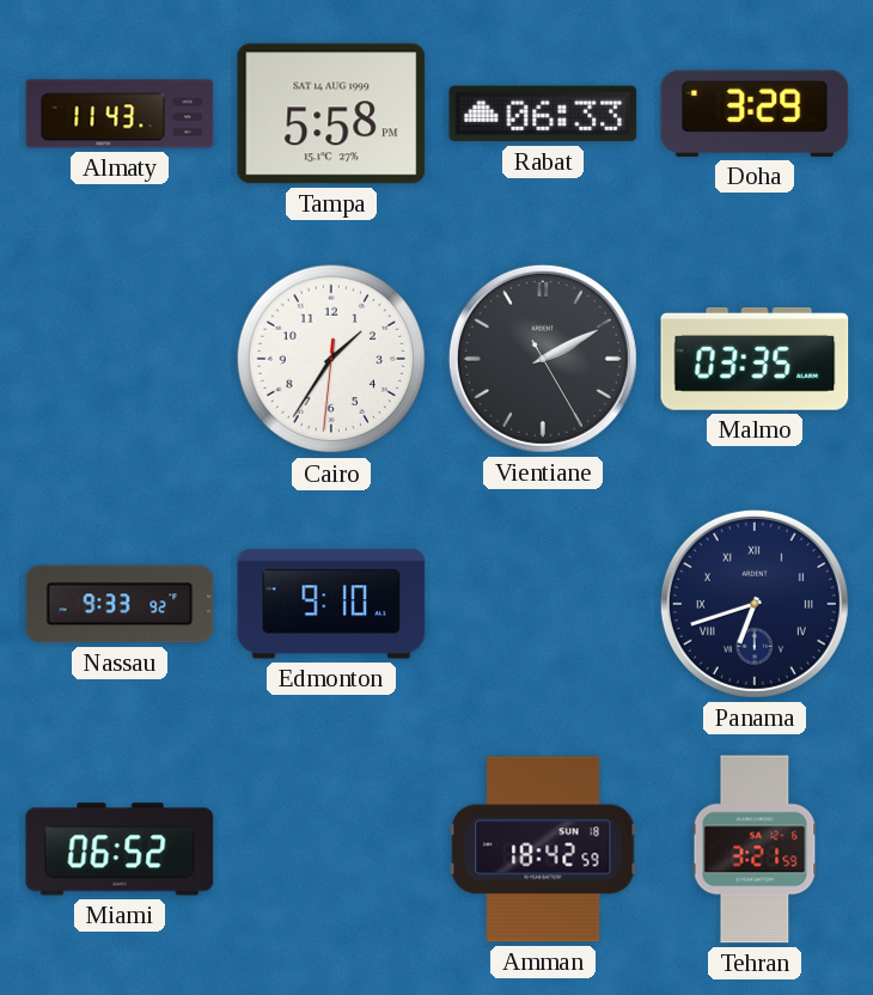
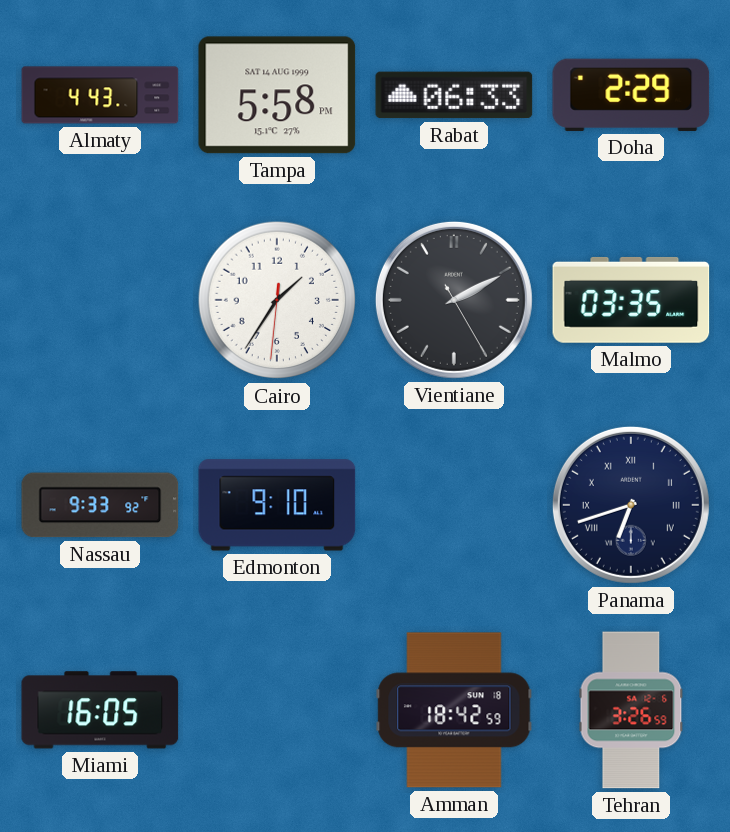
Almaty: 11:43 -> 4:43
Doha: 3:29 -> 2:29
Miami: 06:52 -> 16:05
Tehran: 3:21 -> 3:26
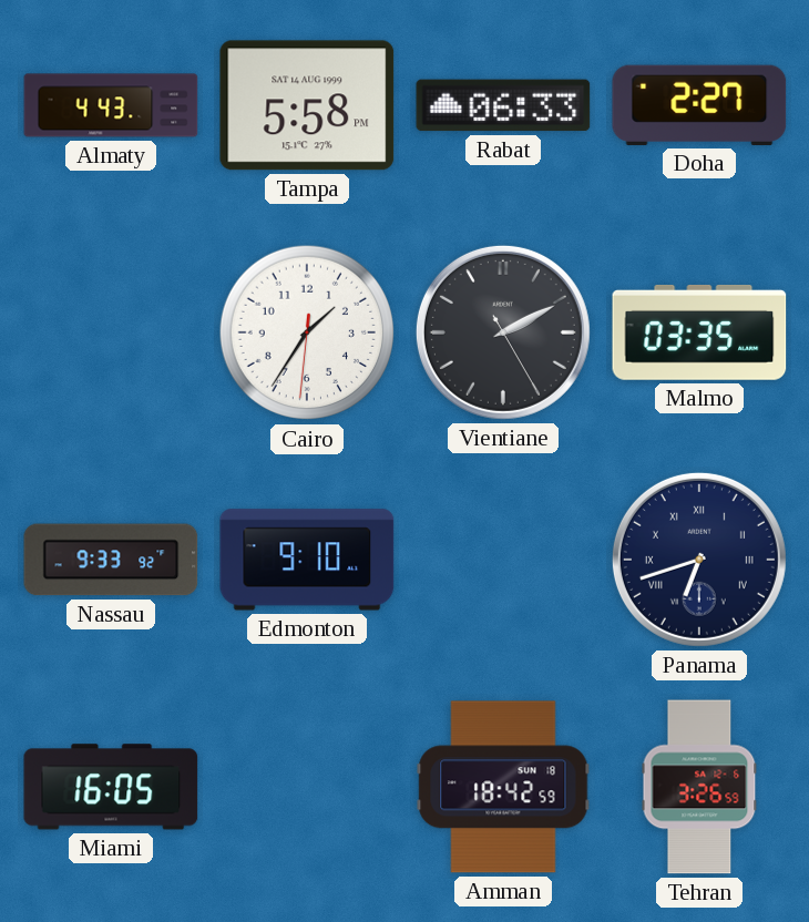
Doha: 2:29 -> 2:27
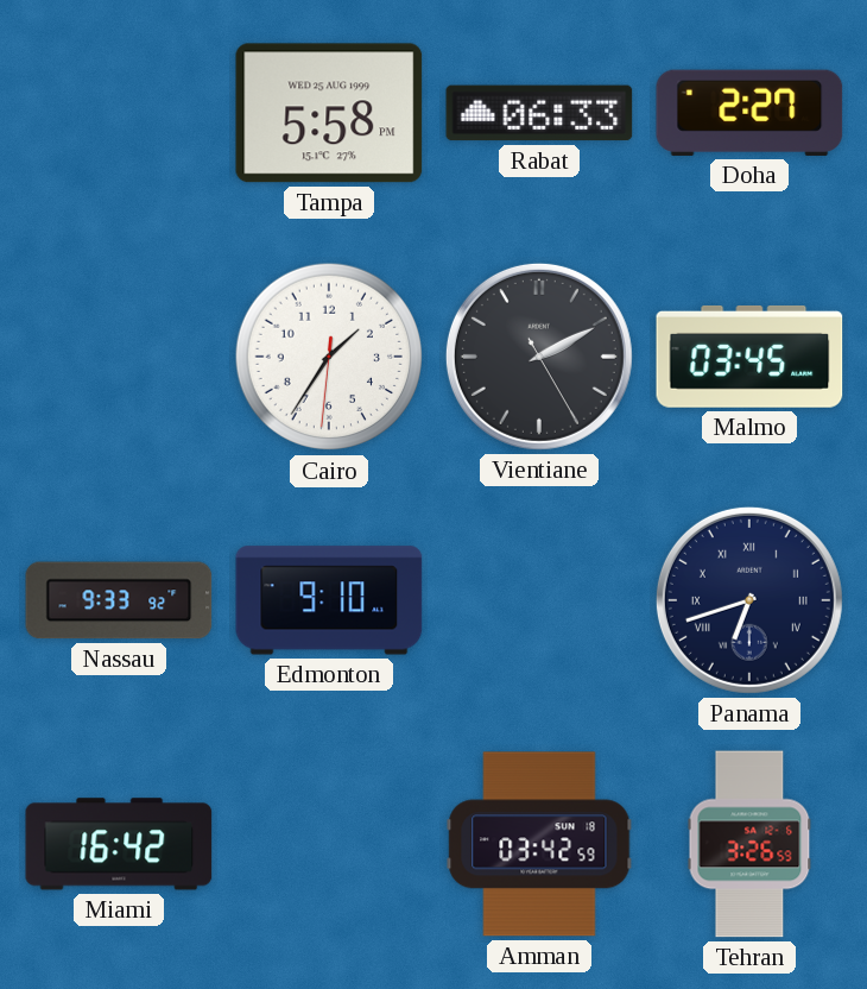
Almaty: 4:43 -> none
Tampa date: SAT 14 AUG 1999 -> WED 25 AUG 1999
Malmo: 03:35 -> 03:45
Miami: 16:05 -> 16:42
Amman: 18:42 -> 03:42
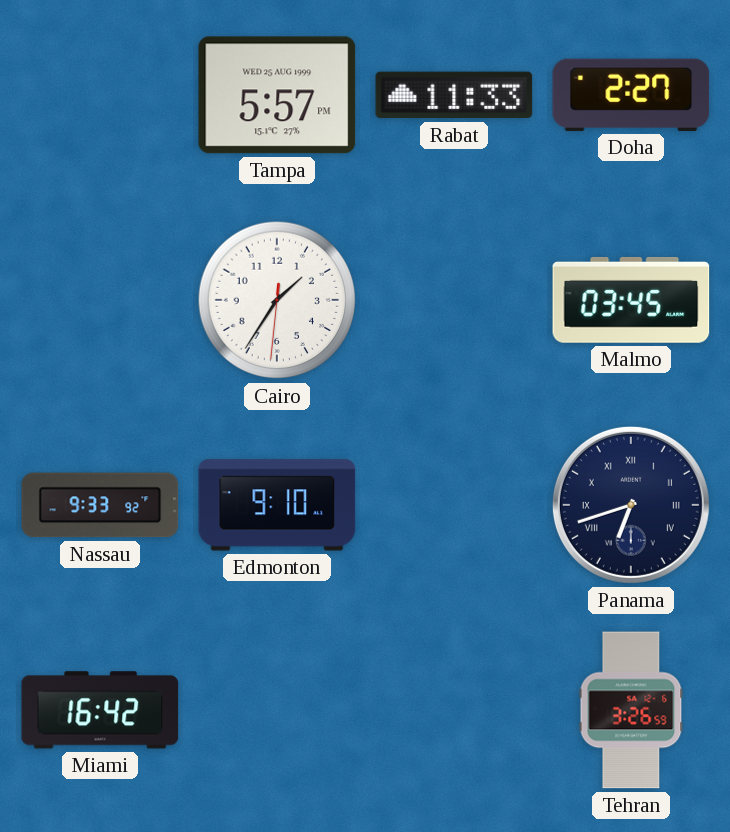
Tampa: 5:58 -> 5:57
Rabat: 06:33 -> 11:33
Vientiane: 2:10 -> none
Amman: 03:42 -> none
